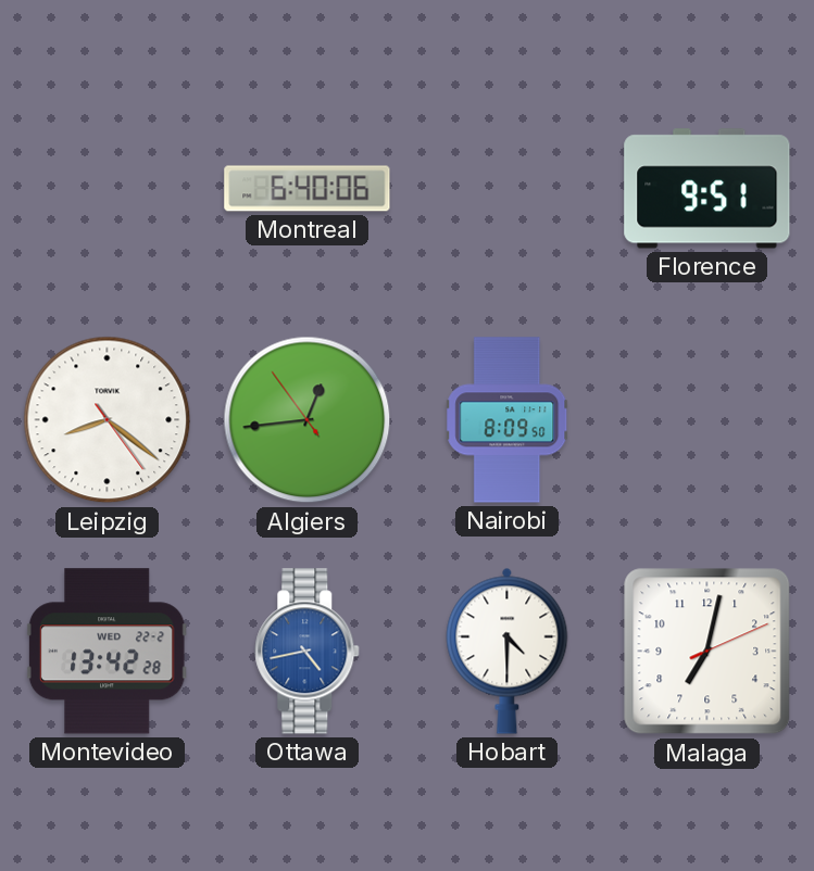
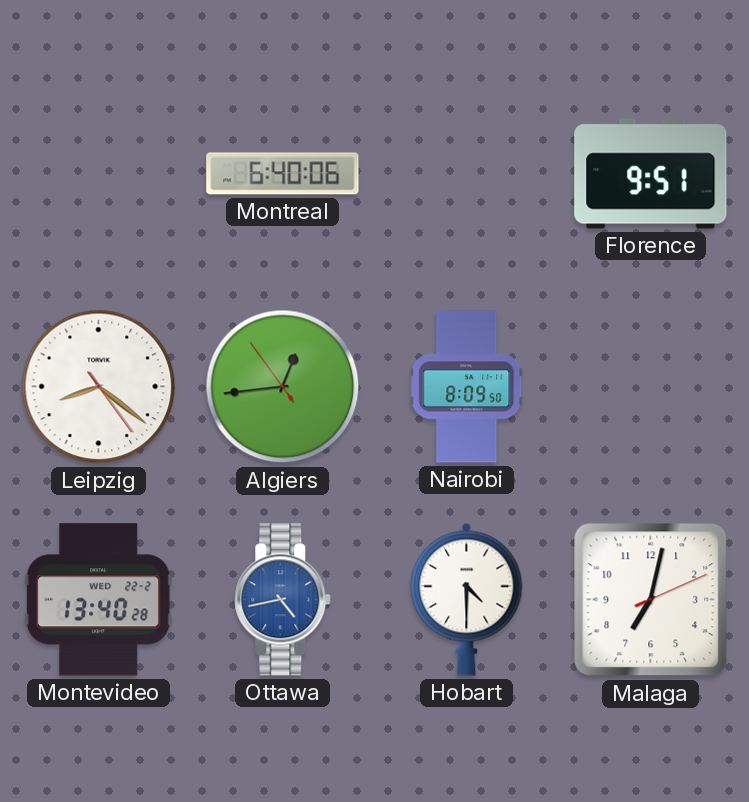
Montevideo: 13:42 -> 13:40
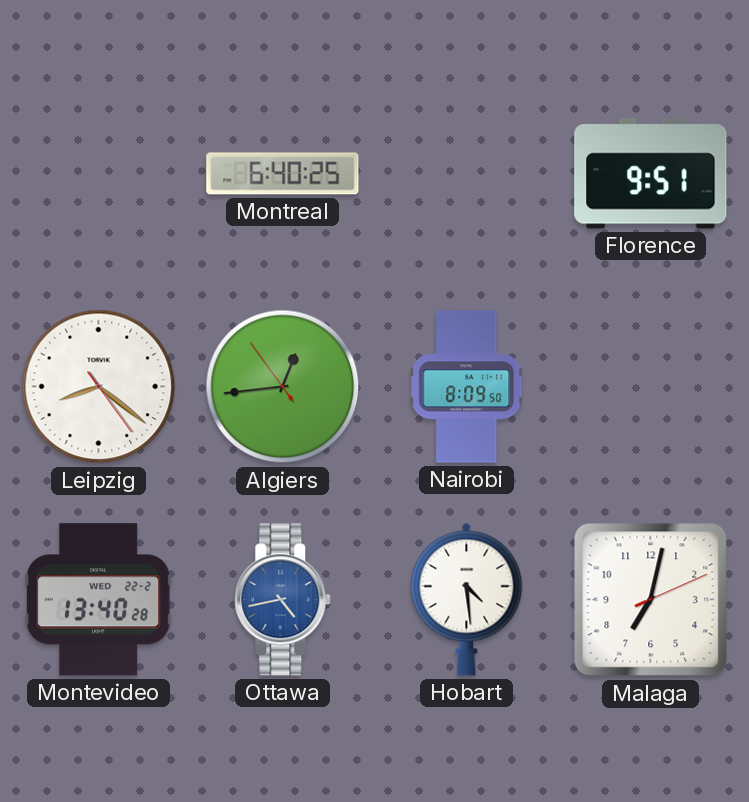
Montreal: 6:40:06 -> 6:40:25
Hobart: 4:30 -> 4:29
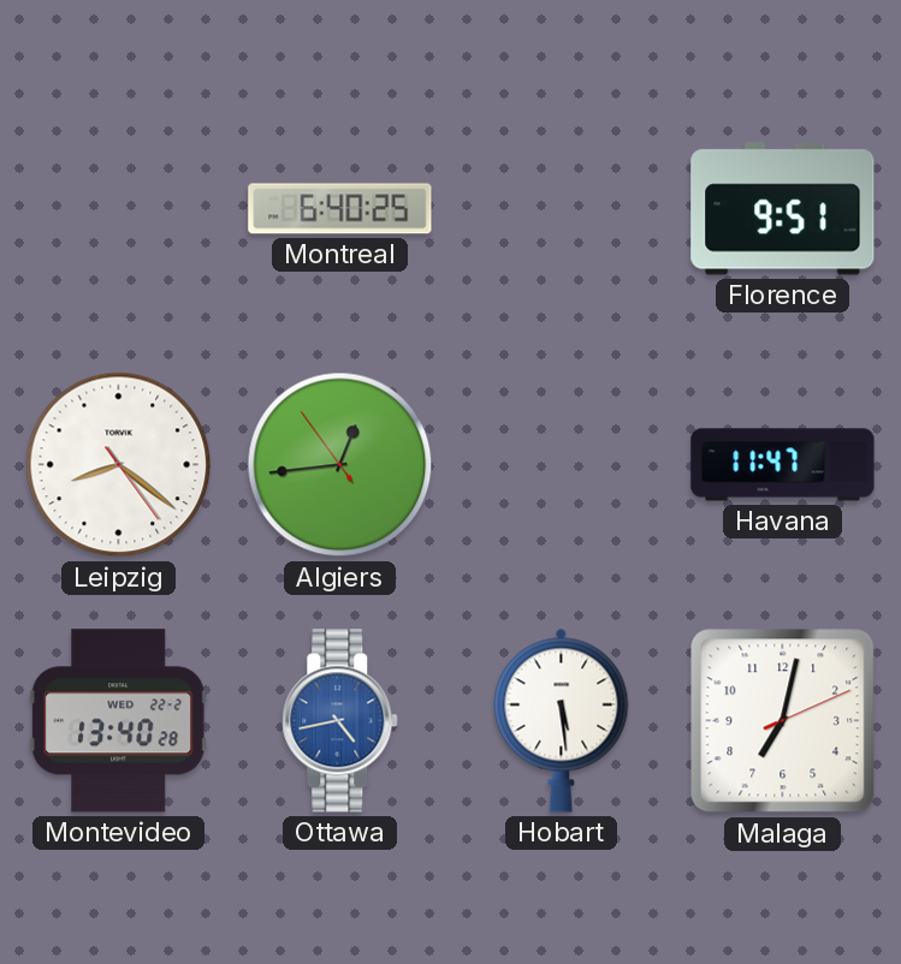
Nairobi: 8:09 -> none
Havana: none -> 11:47
Hobart: 4:29 -> 5:29
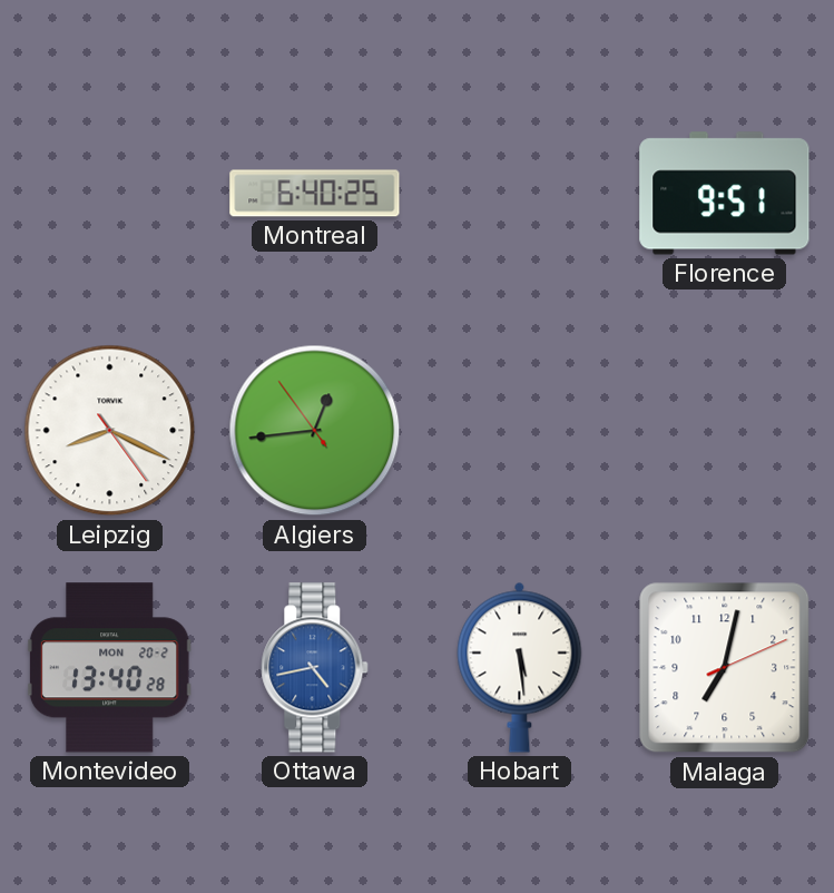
Leipzig: 8:21 -> 8:19
Havana: 11:47 -> none
Montevideo date: WED 22-2 -> MON 20-2
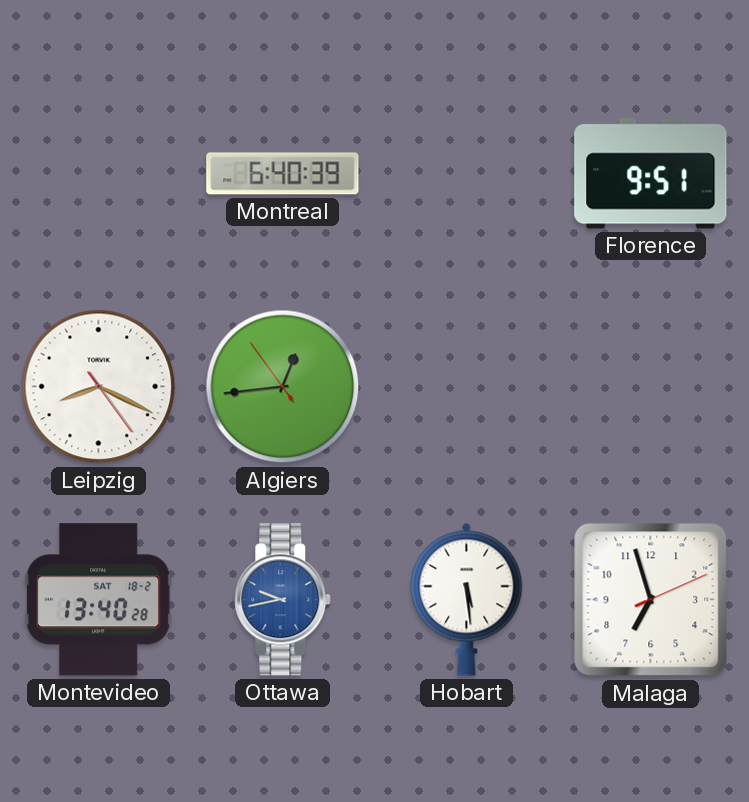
Montreal: 6:40:25 -> 6:40:39
Montevideo date: MON 20-2 -> SAT 18-2
Ottawa: 4:43 -> 9:43
Malaga: 7:02 -> 6:57
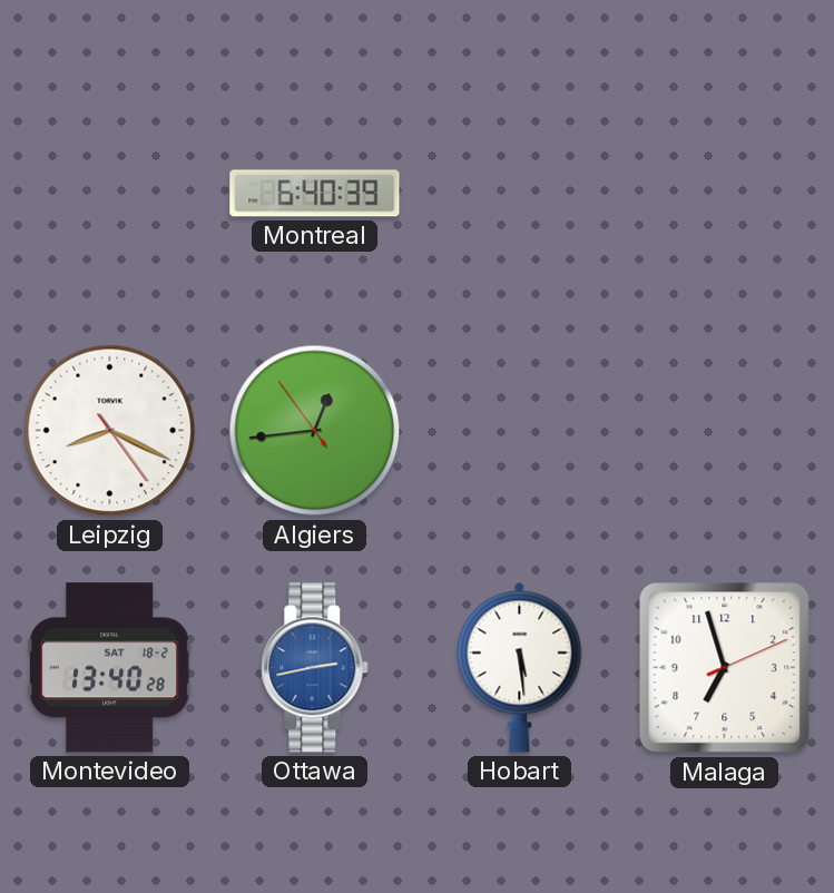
Florence: 9:51 -> none
Ottawa: 9:43 -> 2:43
